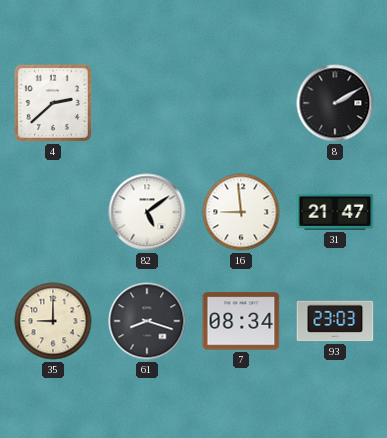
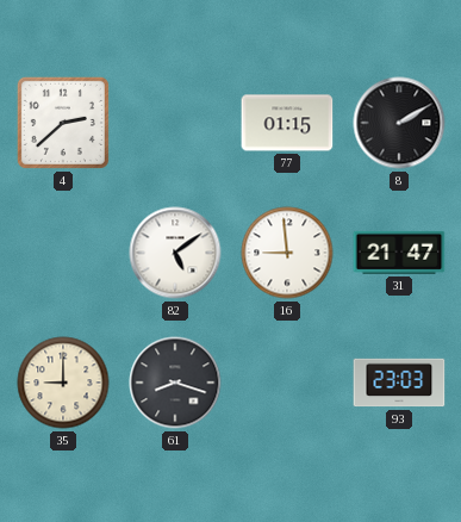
77: none -> 01:15
7: 08:34 -> none
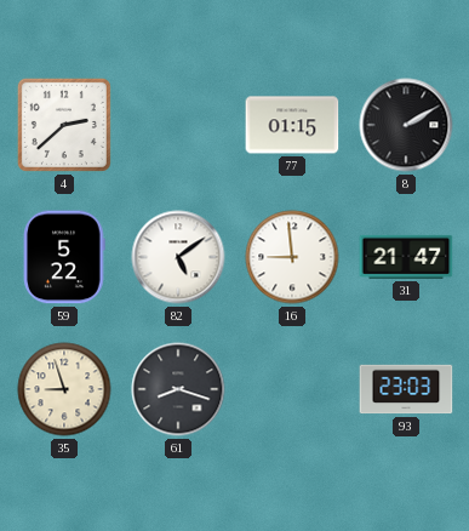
59: none -> 5:22
35: 9:00 -> 8:57
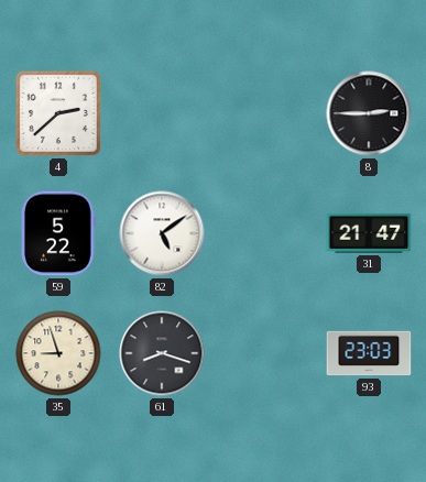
77: 01:15 -> none
8: 2:10 -> 2:45
16: 8:59 -> none
